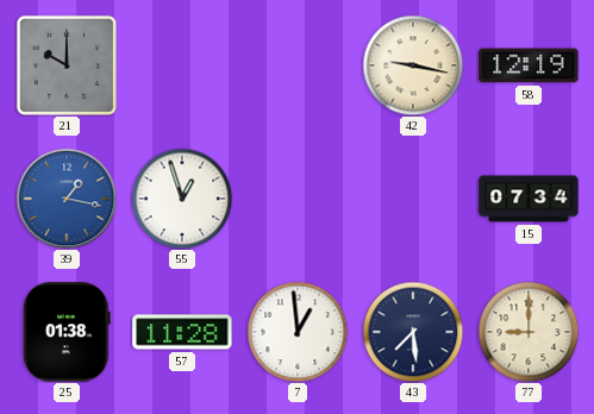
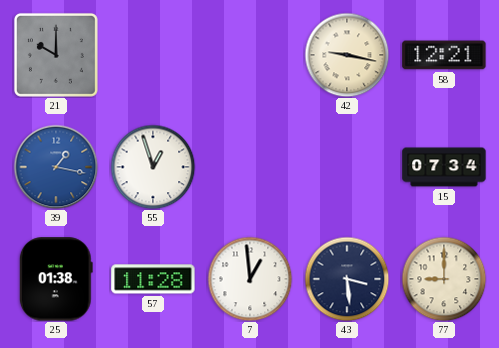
58: 12:19 -> 12:21
43: 7:29 -> 3:29
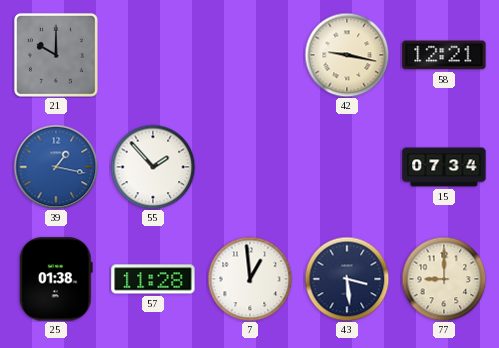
55: 12:57 -> 1:53
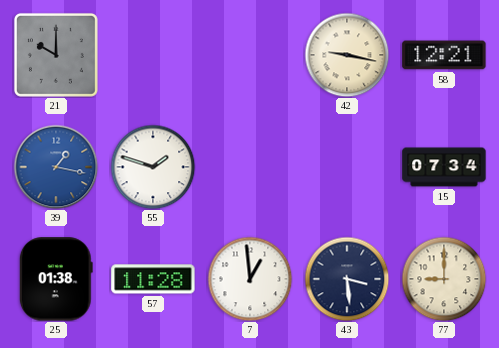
55: 1:53 -> 1:48
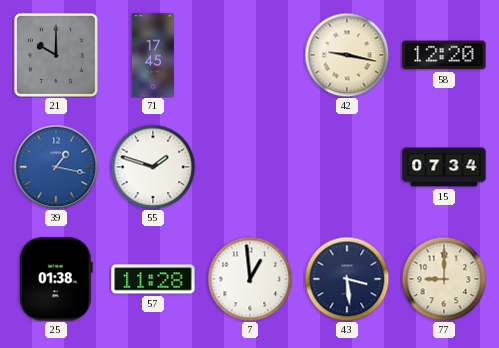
71: none -> 17:45
58: 12:21 -> 12:20
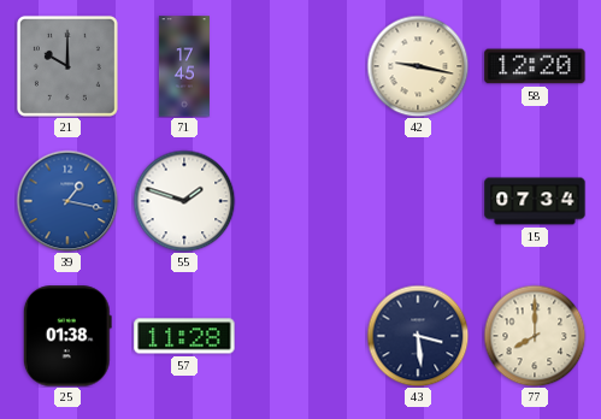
7: 12:59 -> none
77: 9:00 -> 8:00
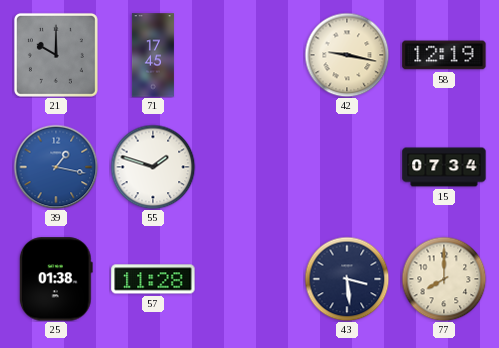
58: 12:20 -> 12:19
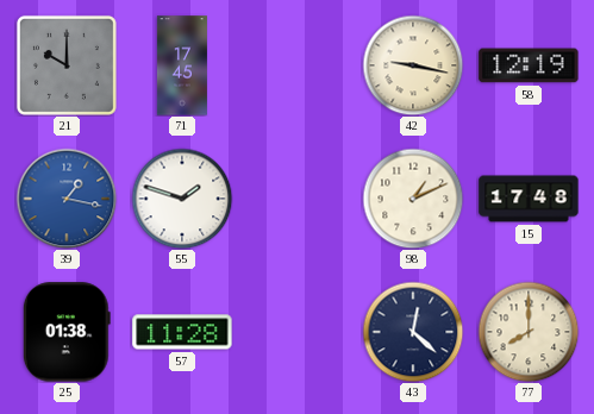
98: none -> 1:11
15: 07:34 -> 17:48
43: 3:29 -> 12:22
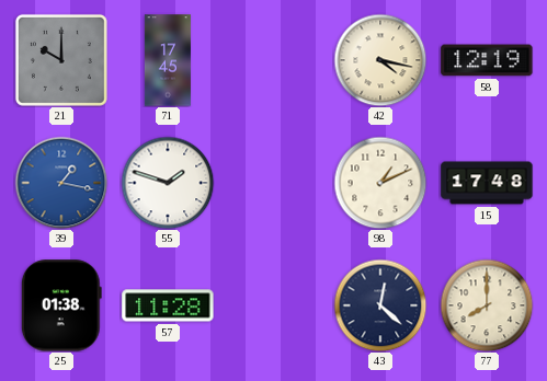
42: 9:17 -> 4:17
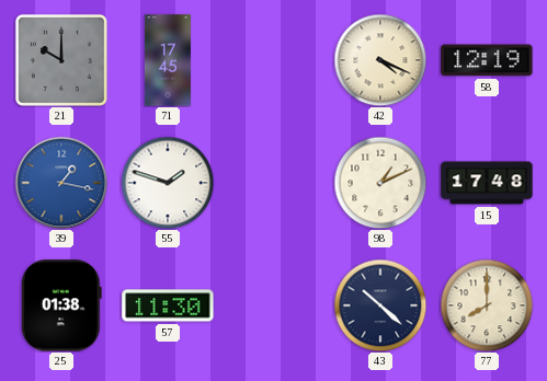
42: 4:17 -> 4:19
57: 11:28 -> 11:30
43: 12:22 -> 10:22
